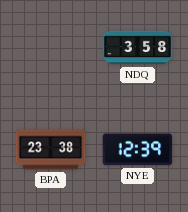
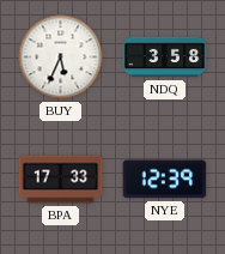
BUY: none -> 5:34
BPA: 23:38 -> 17:33
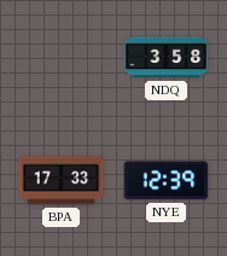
BUY: 5:34 -> none
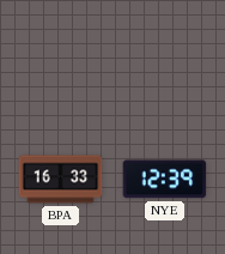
NDQ: 3:58 -> none
BPA: 17:33 -> 16:33
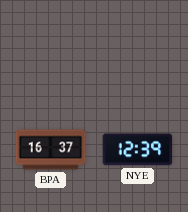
BPA: 16:33 -> 16:37
